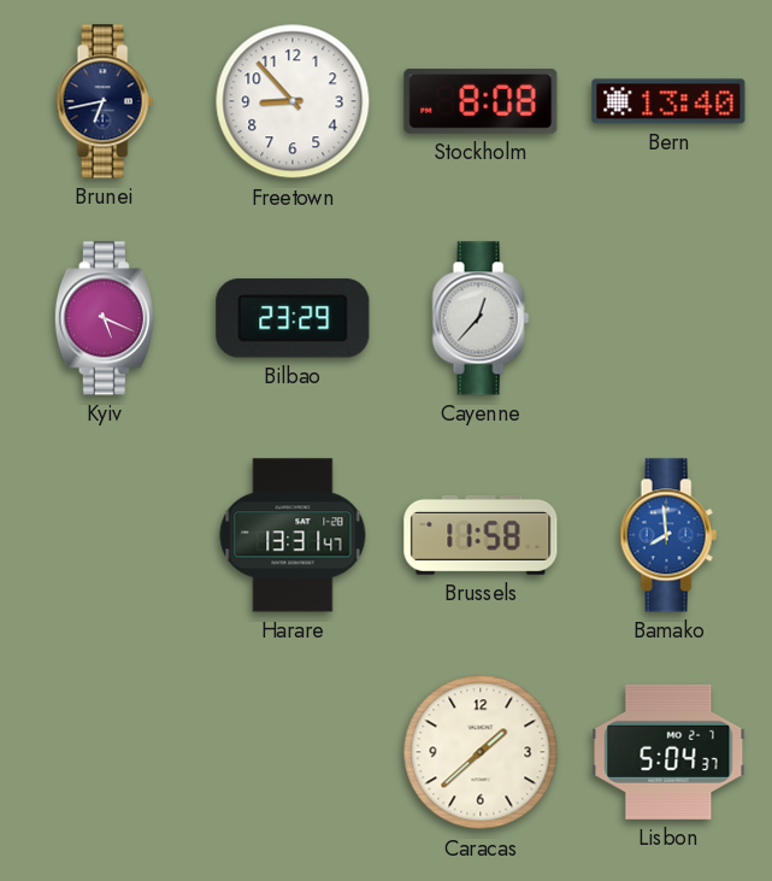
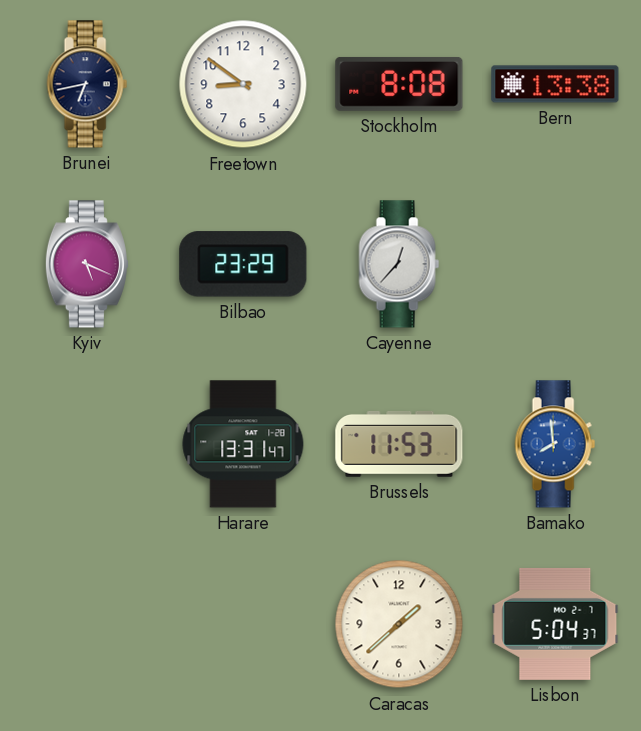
Freetown: 8:53 -> 8:51
Bern: 13:40 -> 13:38
Brussels: 11:58 -> 11:53
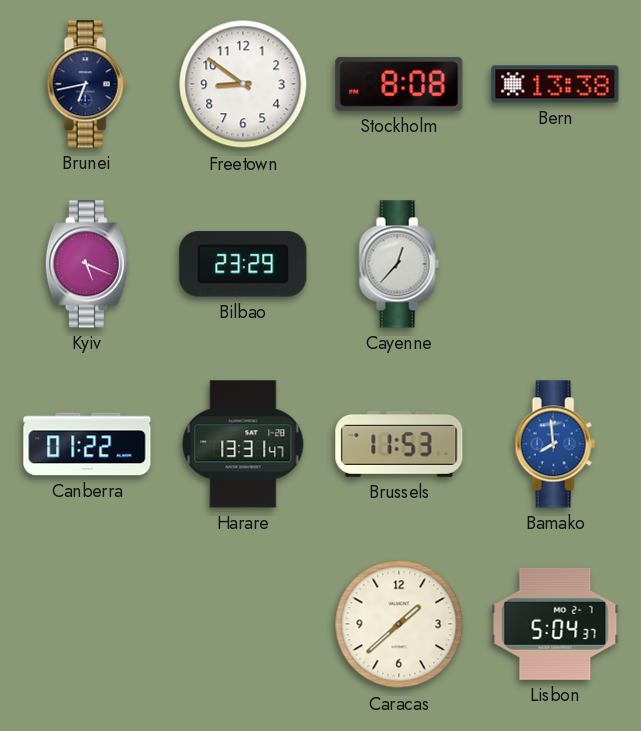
Canberra: none -> 01:22
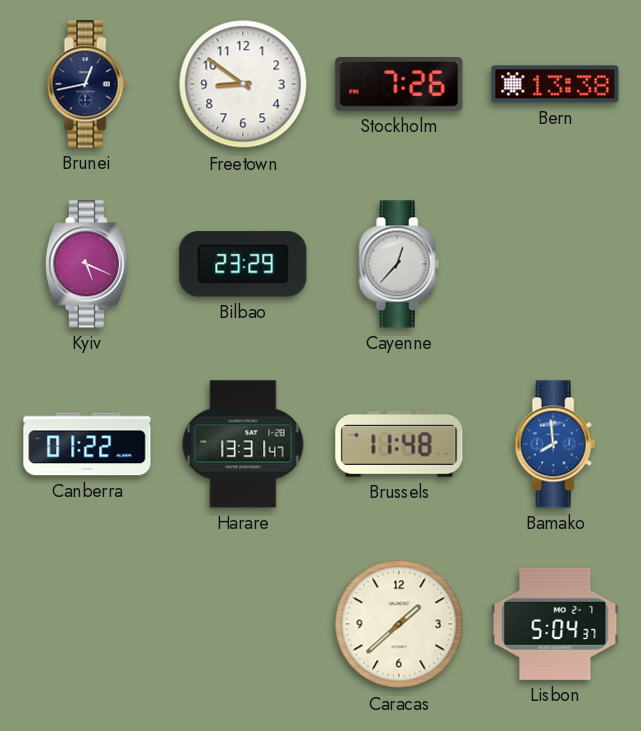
Brunei: 6:43 -> 12:43
Stockholm: 8:08 -> 7:26
Brussels: 11:53 -> 11:48
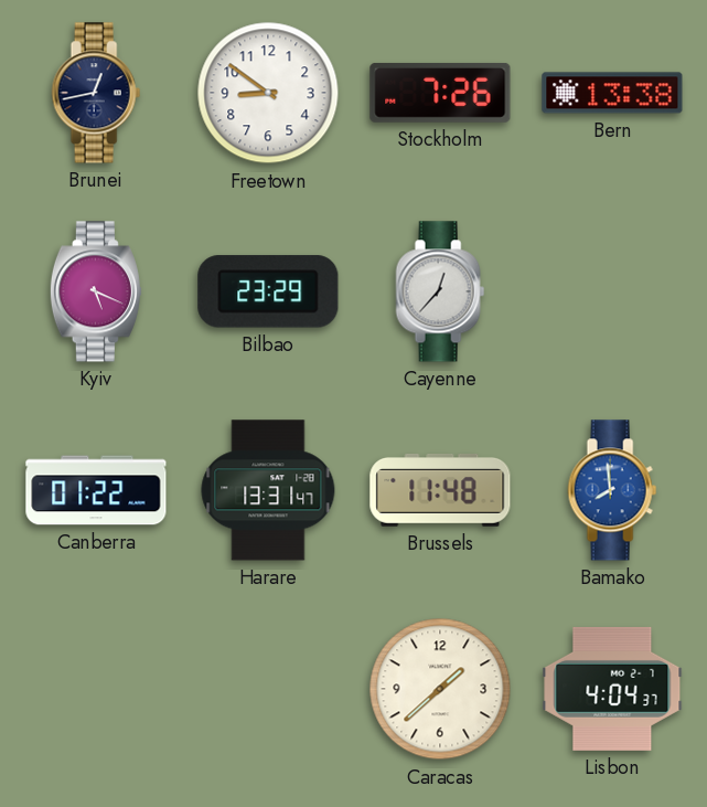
Lisbon: 5:04 -> 4:04
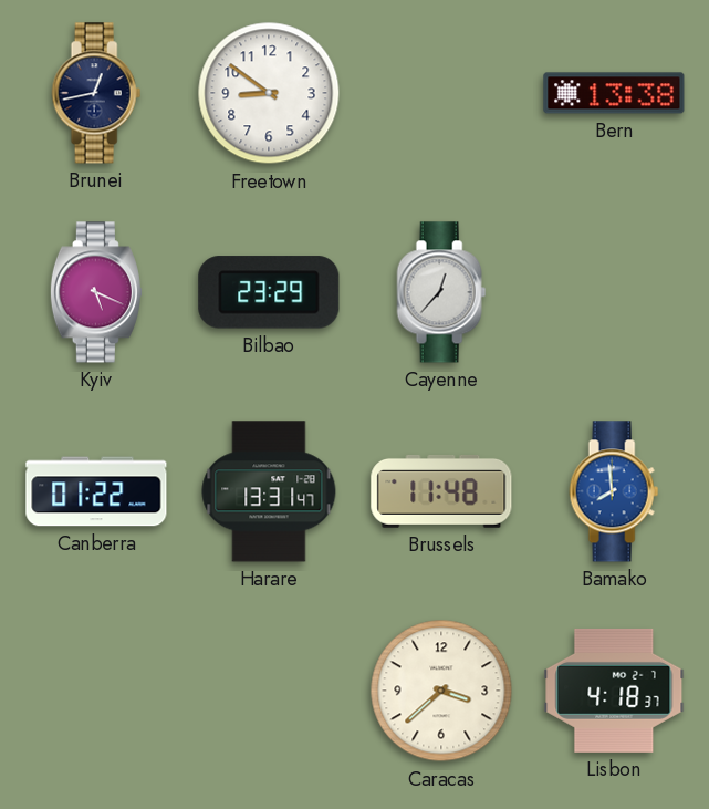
Stockholm: 7:26 -> none
Caracas: 1:38 -> 3:38
Lisbon: 4:04 -> 4:18
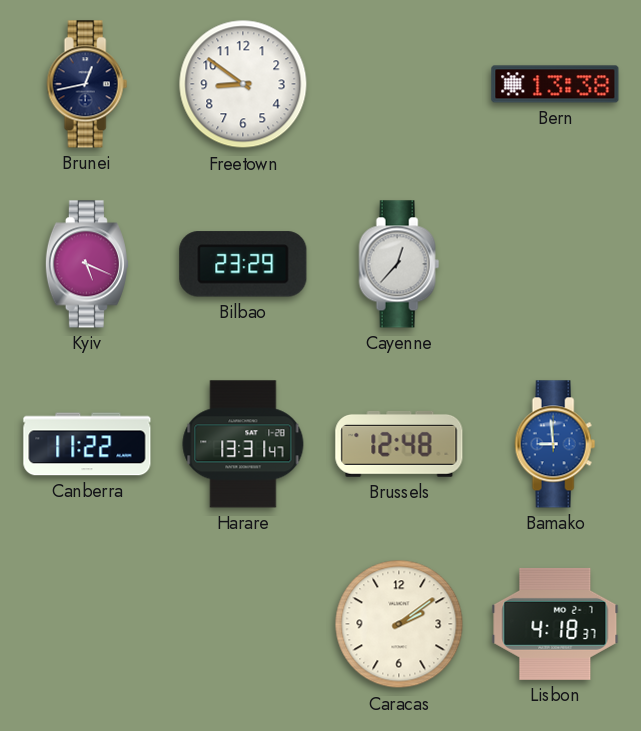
Canberra: 01:22 -> 11:22
Brussels: 11:48 -> 12:48
Bamako: 7:59 -> 8:59
Caracas: 3:38 -> 2:09
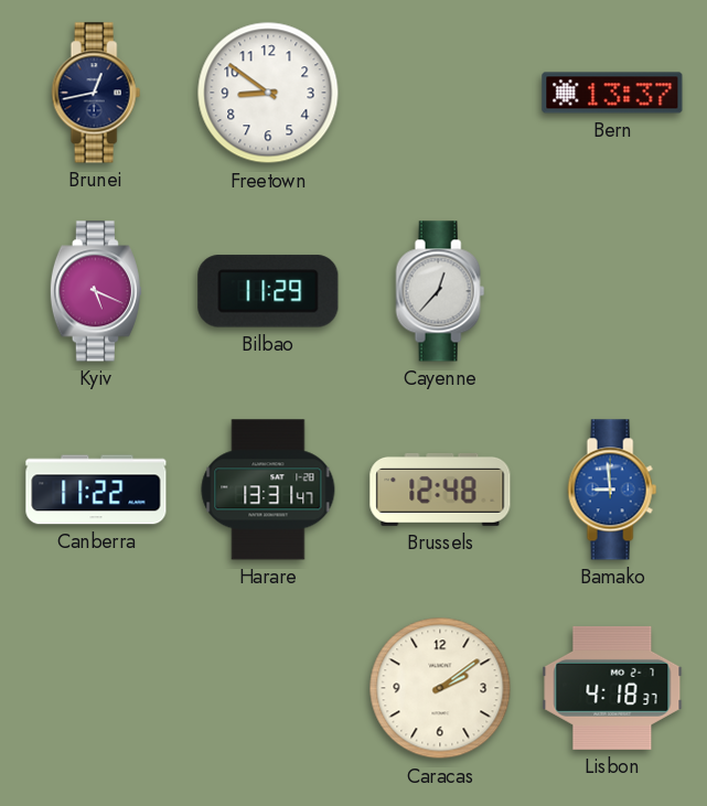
Bern: 13:38 -> 13:37
Bilbao: 23:29 -> 11:29
